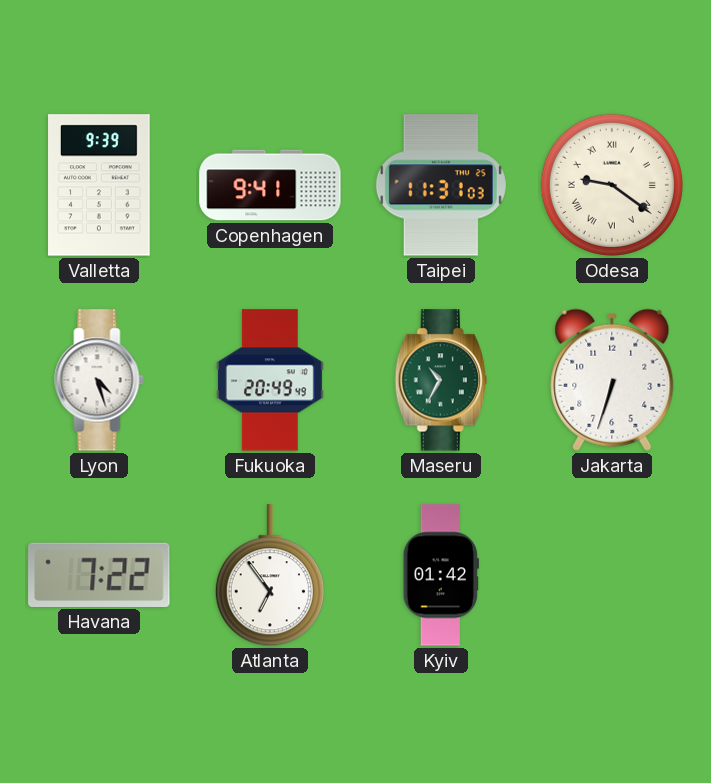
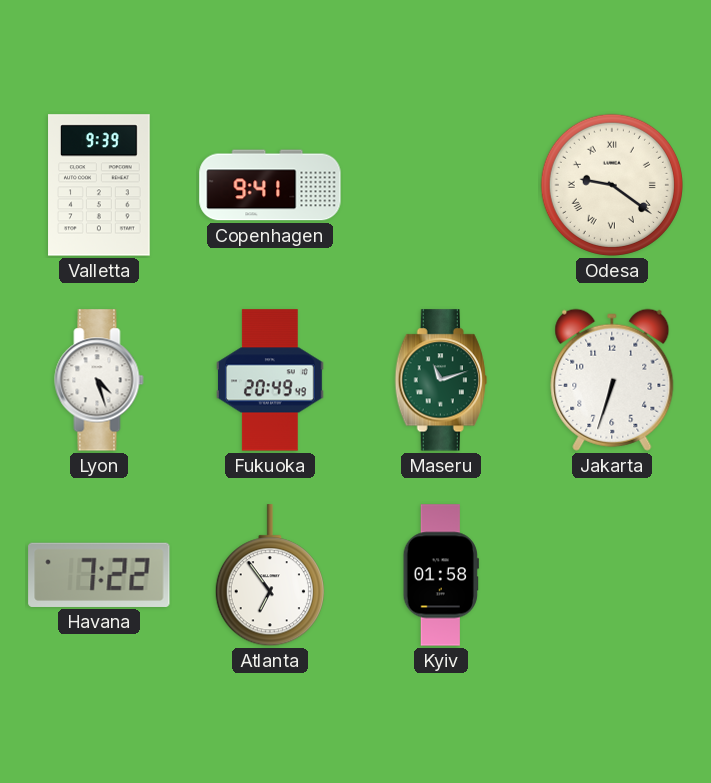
Taipei: 11:31 -> none
Maseru: 10:35 -> 11:12
Kyiv: 01:42 -> 01:58
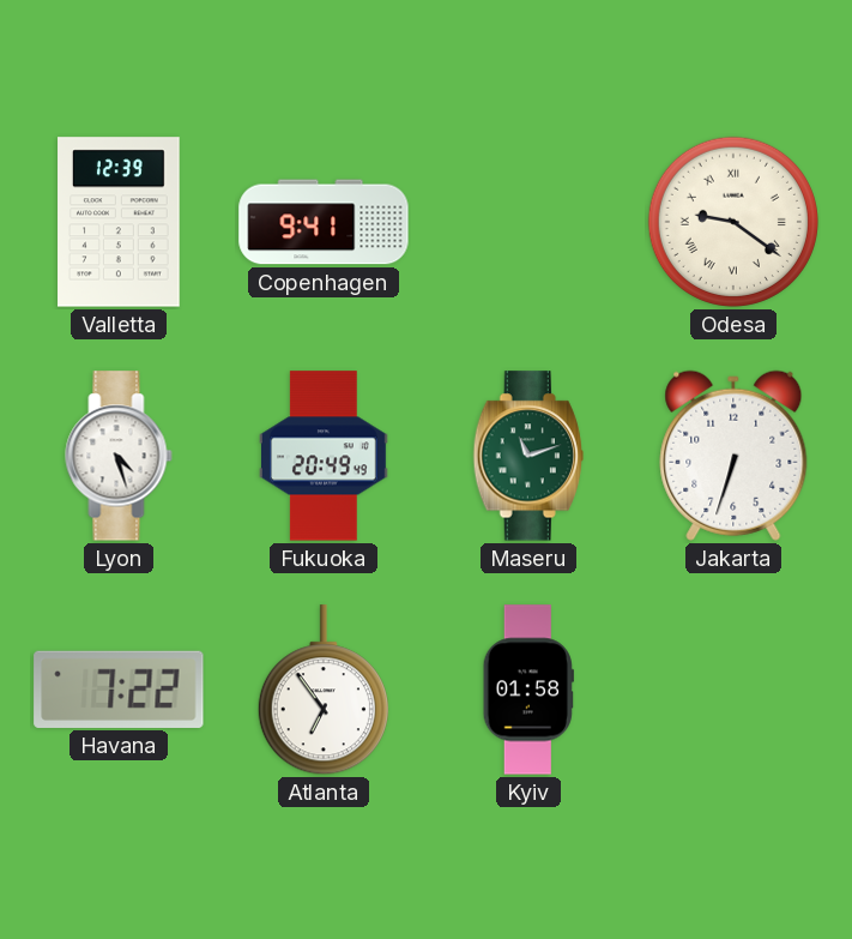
Valletta: 9:39 -> 12:39
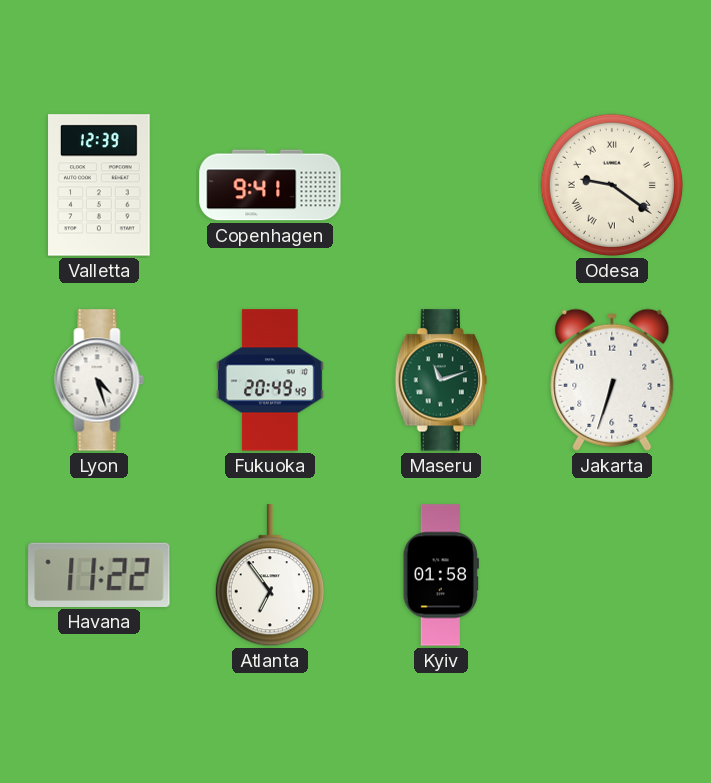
Havana: 7:22 -> 11:22
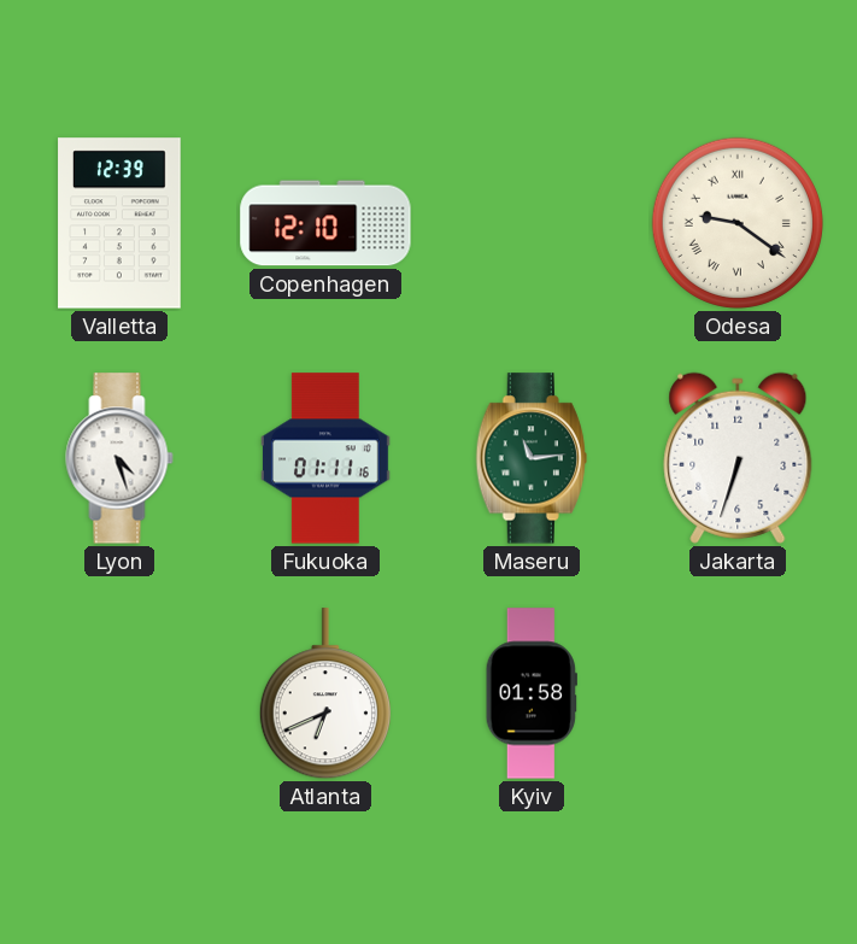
Copenhagen: 9:41 -> 12:10
Fukuoka: 20:49 -> 01:11
Maseru: 11:12 -> 11:14
Havana: 11:22 -> none
Atlanta: 6:54 -> 6:41
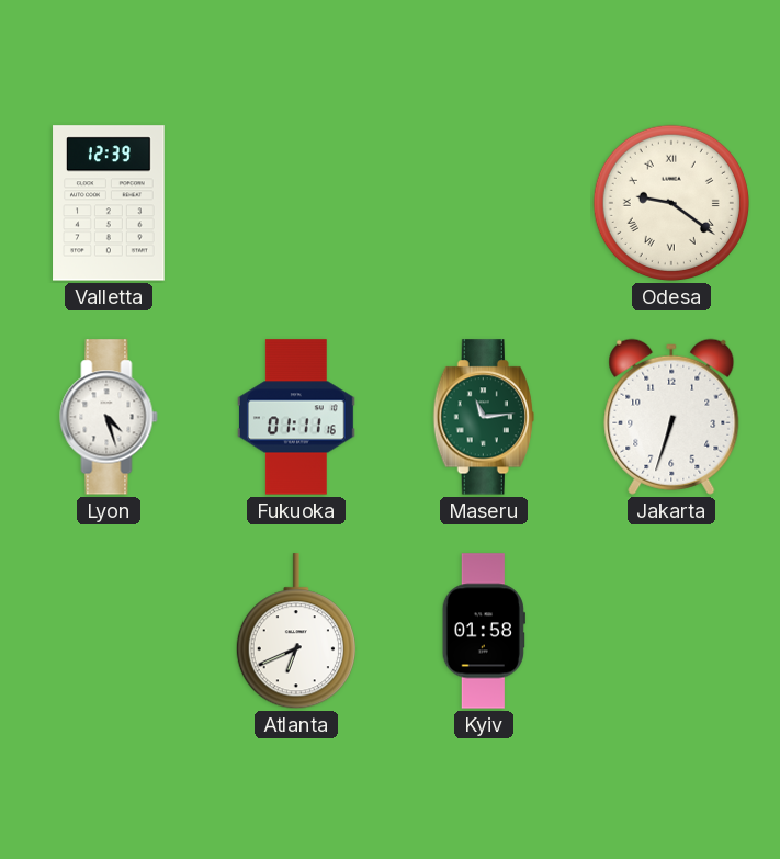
Copenhagen: 12:10 -> none
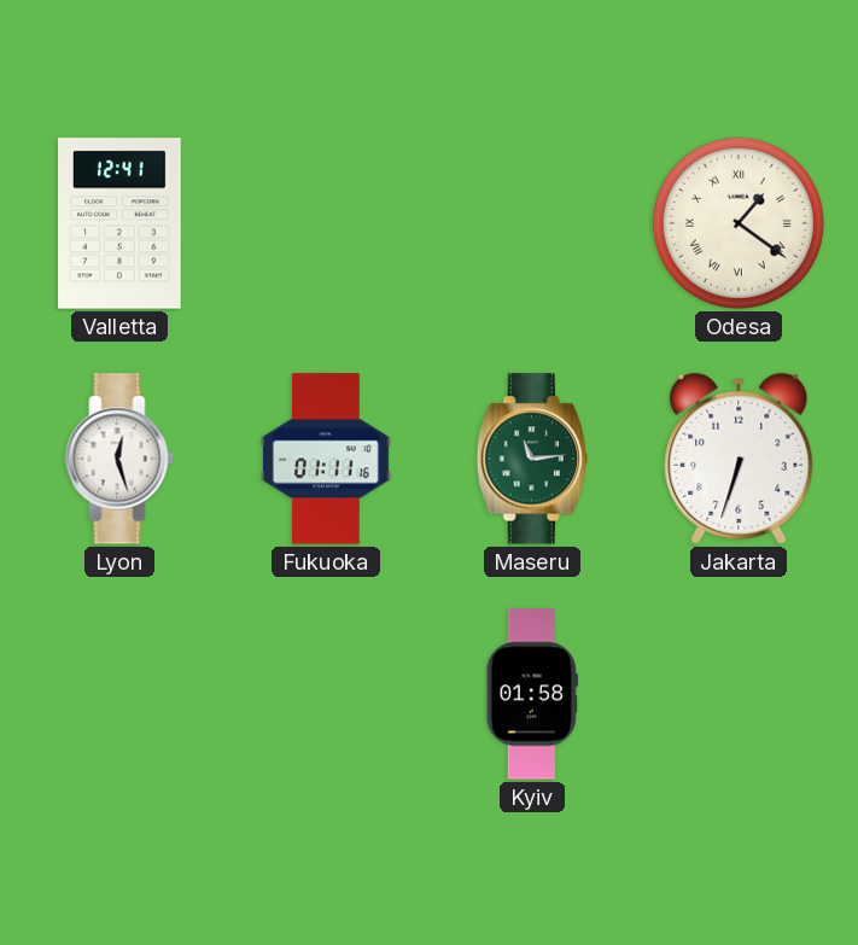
Valletta: 12:39 -> 12:41
Odesa: 9:21 -> 1:21
Lyon: 4:27 -> 12:27
Atlanta: 6:41 -> none
